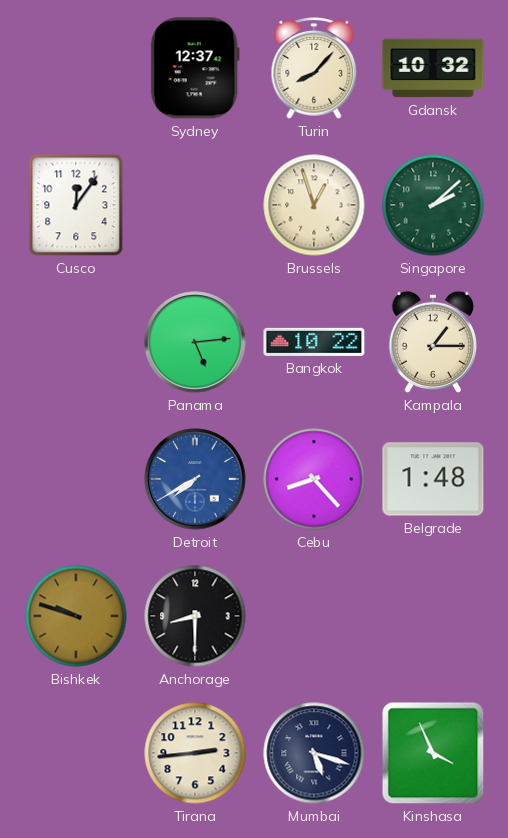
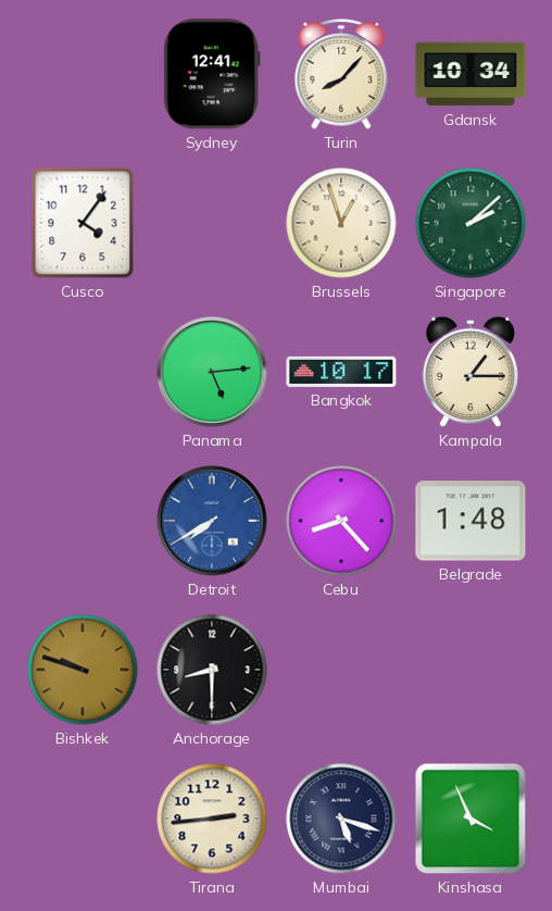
Sydney: 12:37 -> 12:41
Gdansk: 10:32 -> 10:34
Cusco: 12:06 -> 4:06
Bangkok: 10:22 -> 10:17
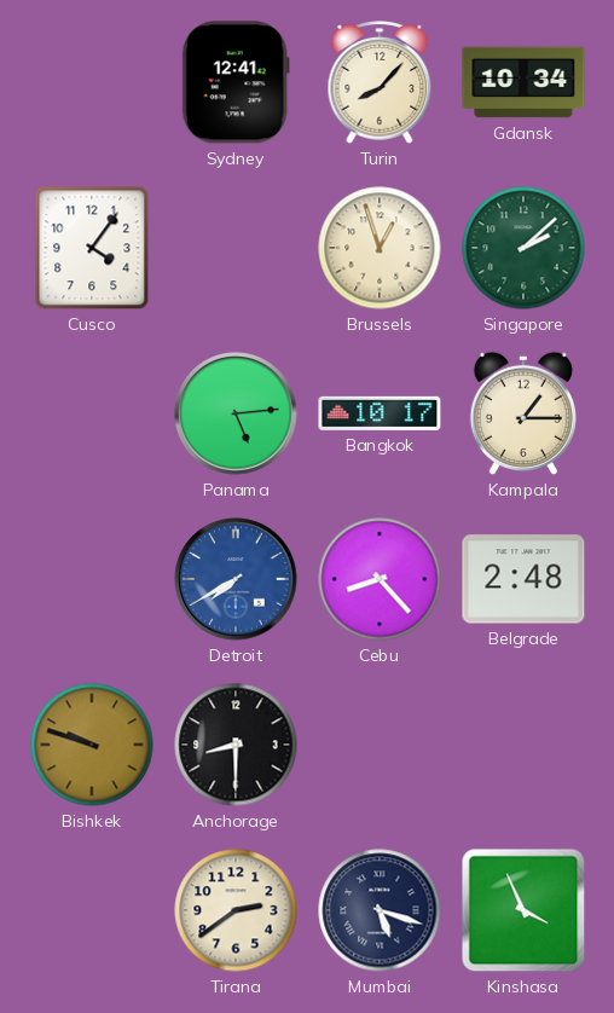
Belgrade: 1:48 -> 2:48
Tirana: 2:44 -> 2:39
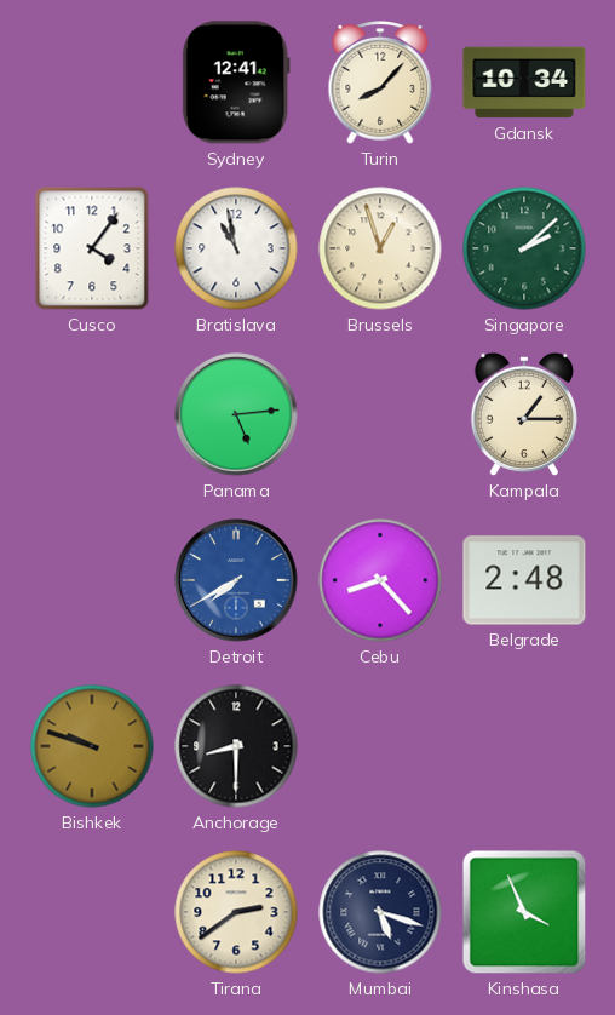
Bratislava: none -> 10:58
Bangkok: 10:17 -> none
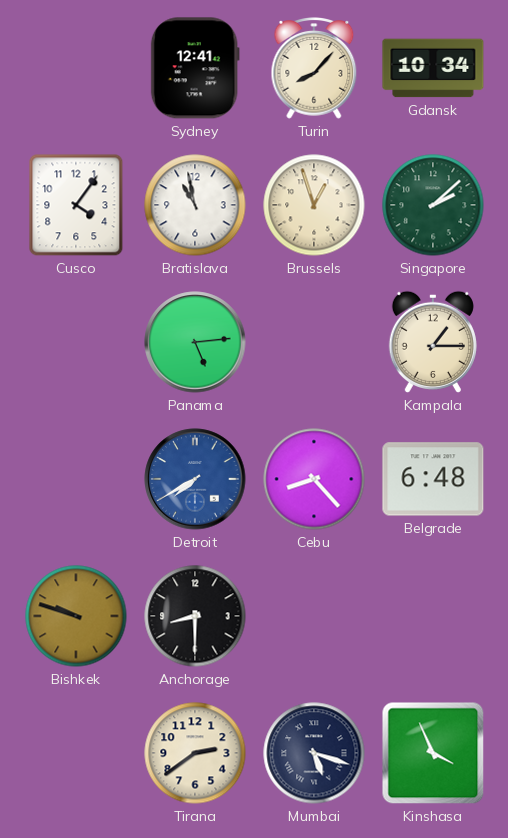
Belgrade: 2:48 -> 6:48
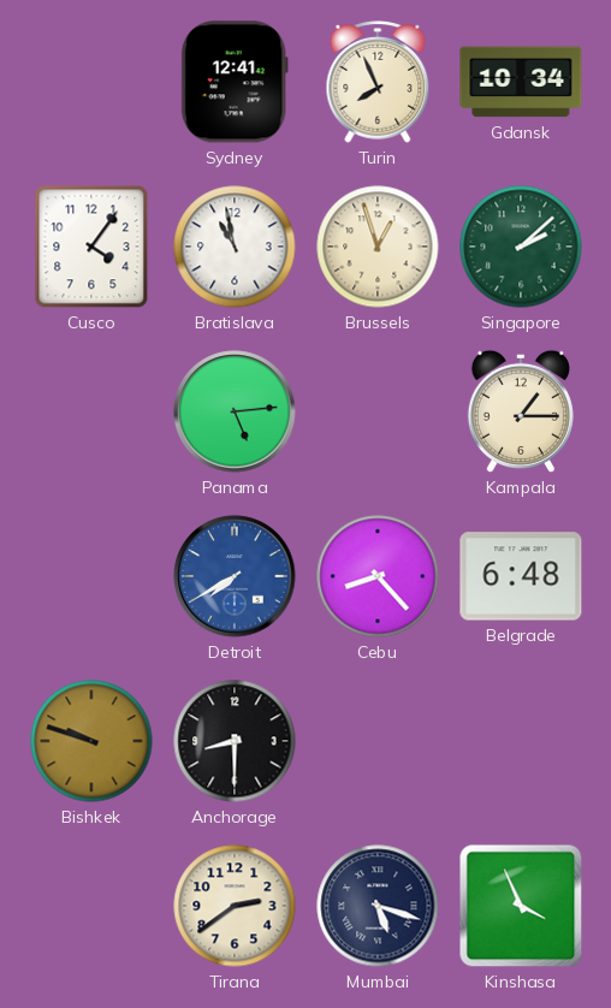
Turin: 8:07 -> 7:56
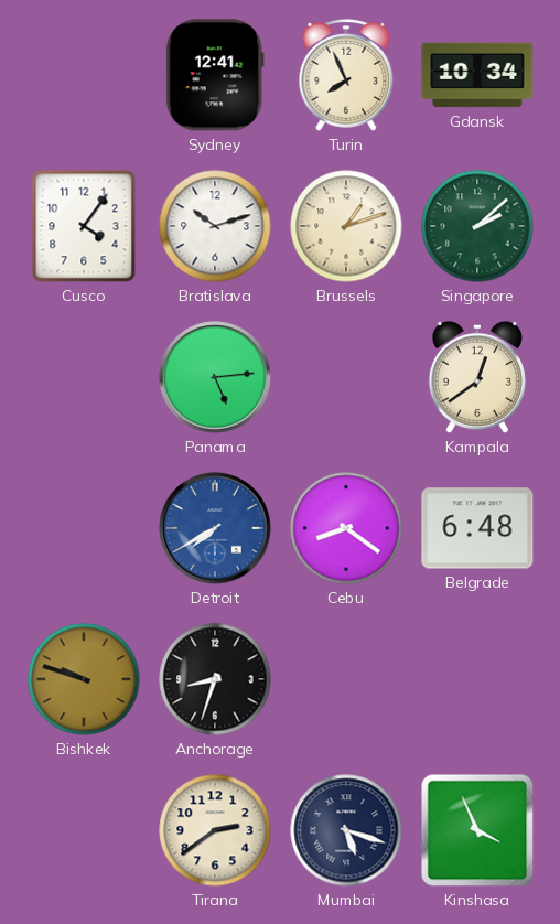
Bratislava: 10:58 -> 10:12
Brussels: 12:57 -> 1:12
Kampala: 1:15 -> 12:39
Cebu: 8:23 -> 8:21
Anchorage: 8:30 -> 8:33
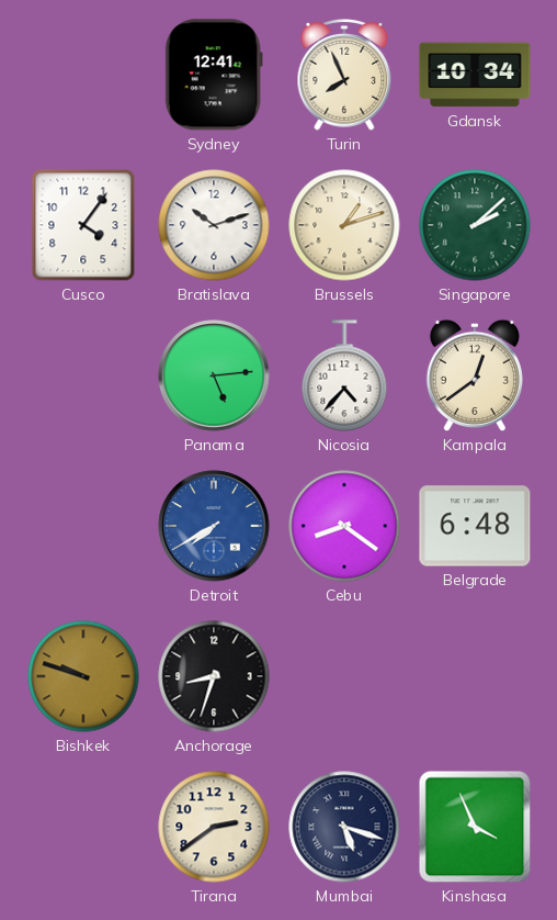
Nicosia: none -> 4:37
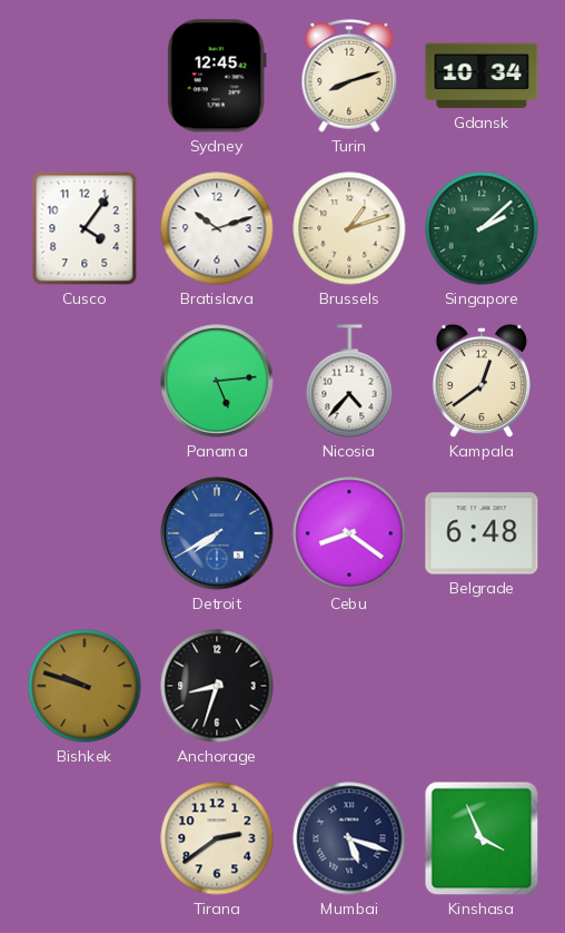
Sydney: 12:41 -> 12:45
Turin: 7:56 -> 8:12
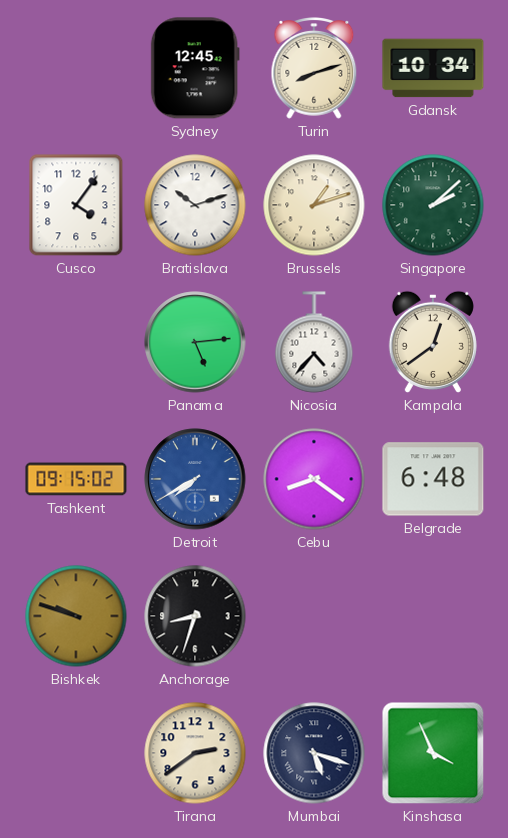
Tashkent: none -> 09:15
